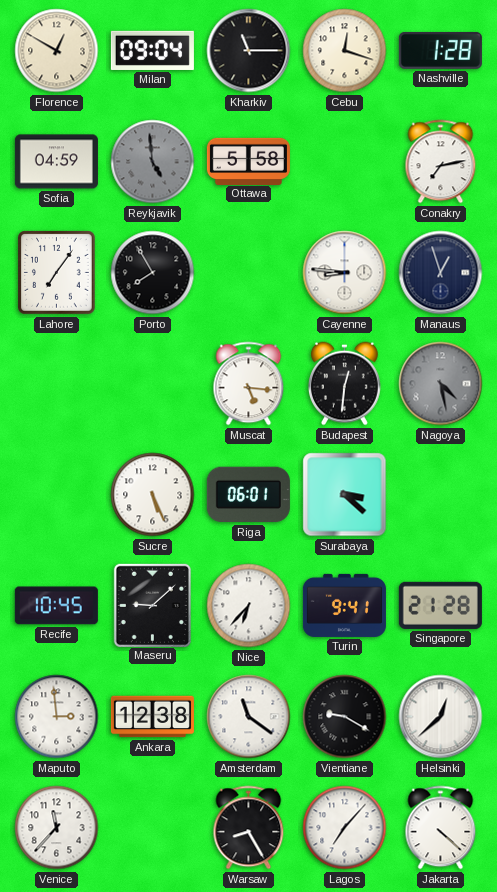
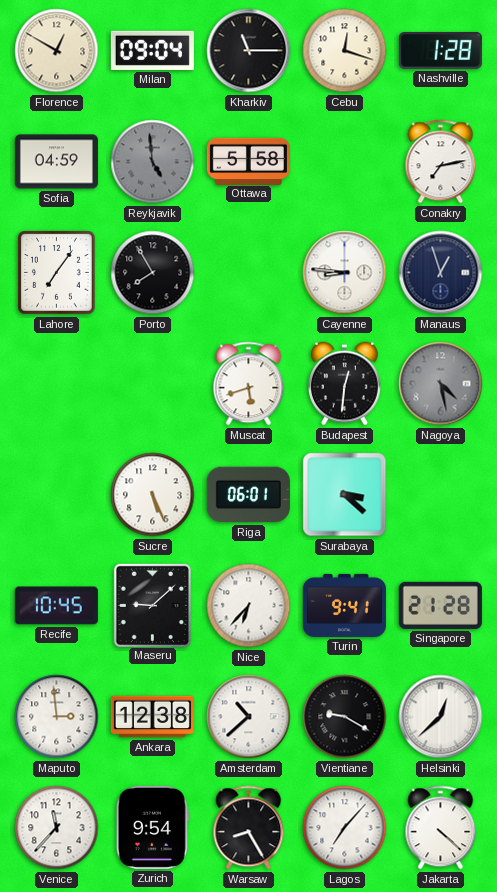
Muscat: 5:16 -> 5:42
Amsterdam: 11:21 -> 10:38
Zurich: none -> 9:54
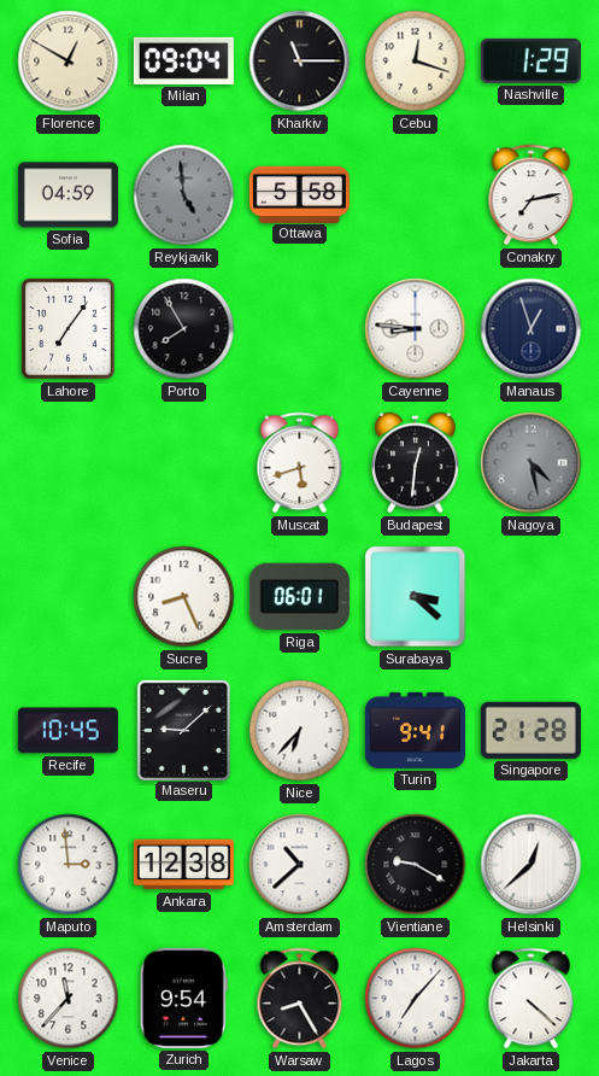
Nashville: 1:28 -> 1:29
Sucre: 5:26 -> 8:26
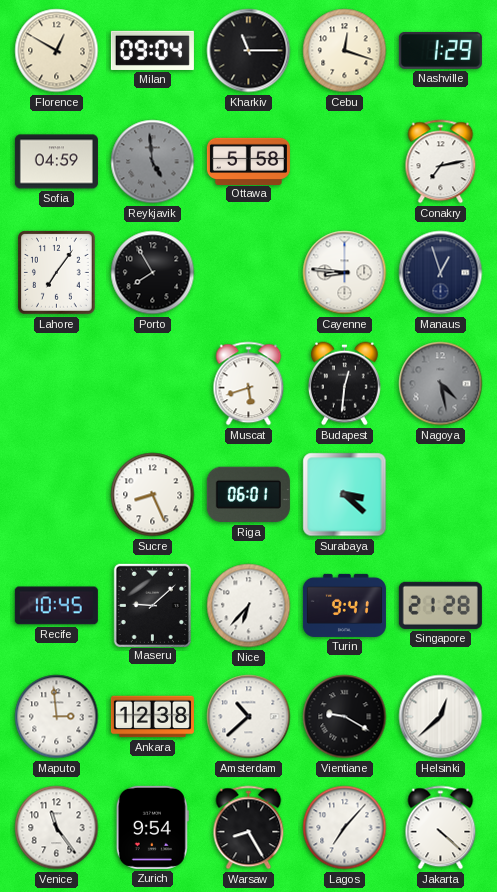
Venice: 11:37 -> 11:24
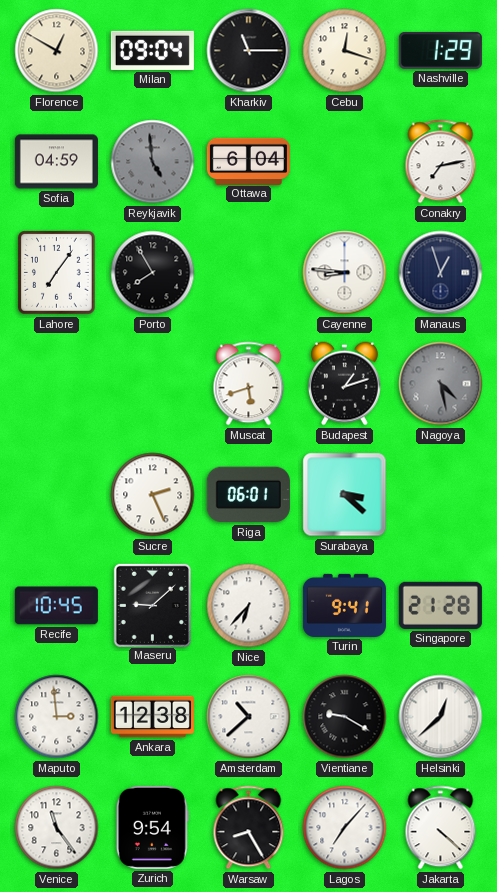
Ottawa: 5:58 -> 6:04
Budapest: 12:31 -> 1:12
Sucre: 8:26 -> 2:26
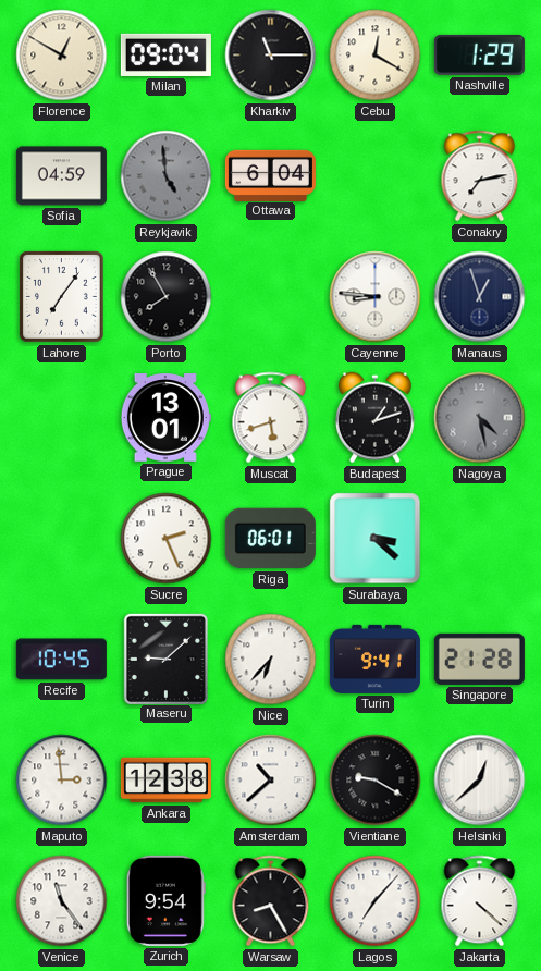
Cebu: 12:18 -> 12:20
Prague: none -> 13:01
